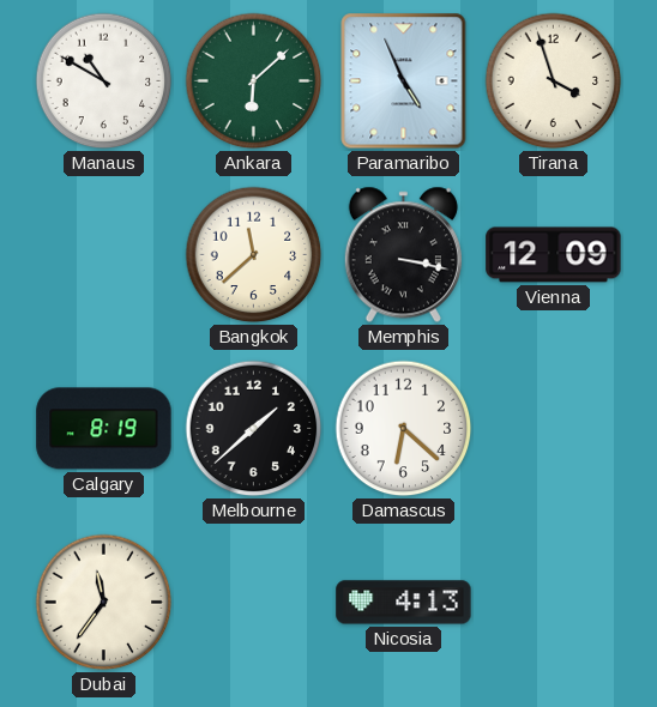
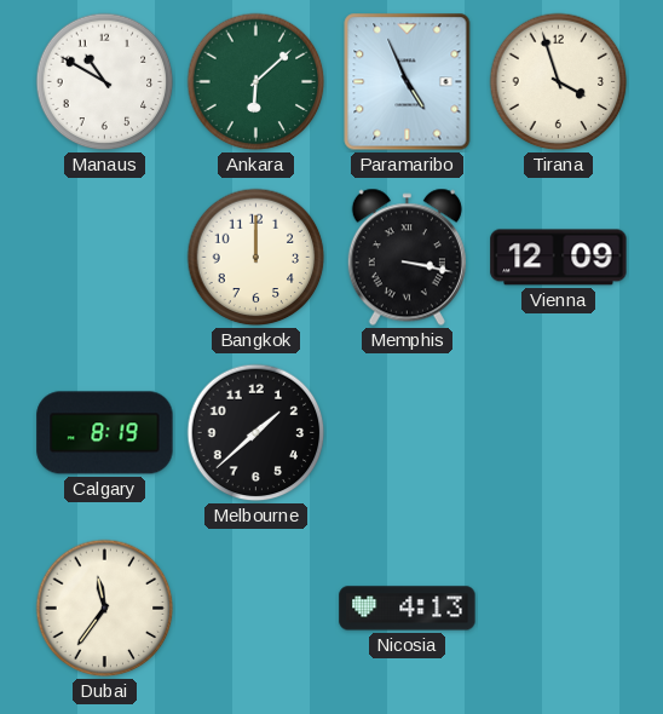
Bangkok: 11:38 -> 12:00
Damascus: 6:22 -> none
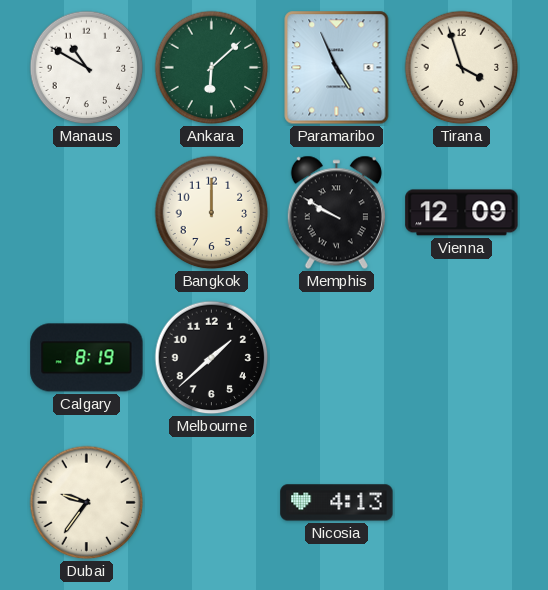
Memphis: 3:17 -> 9:50
Dubai: 11:36 -> 9:36
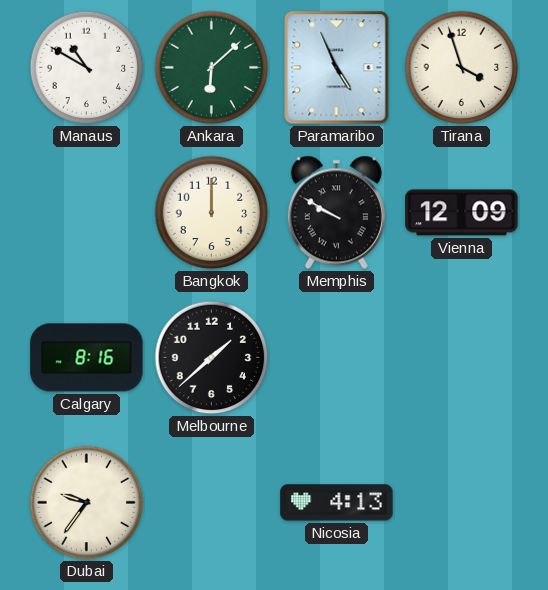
Calgary: 8:19 -> 8:16
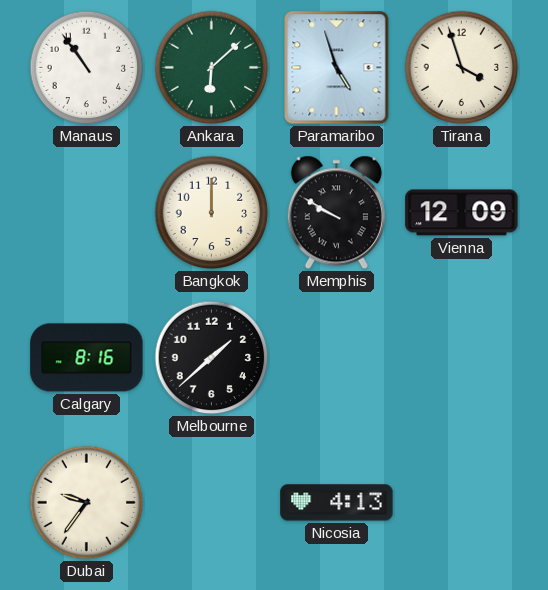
Manaus: 10:50 -> 10:54
Paramaribo: 4:56 -> 4:57
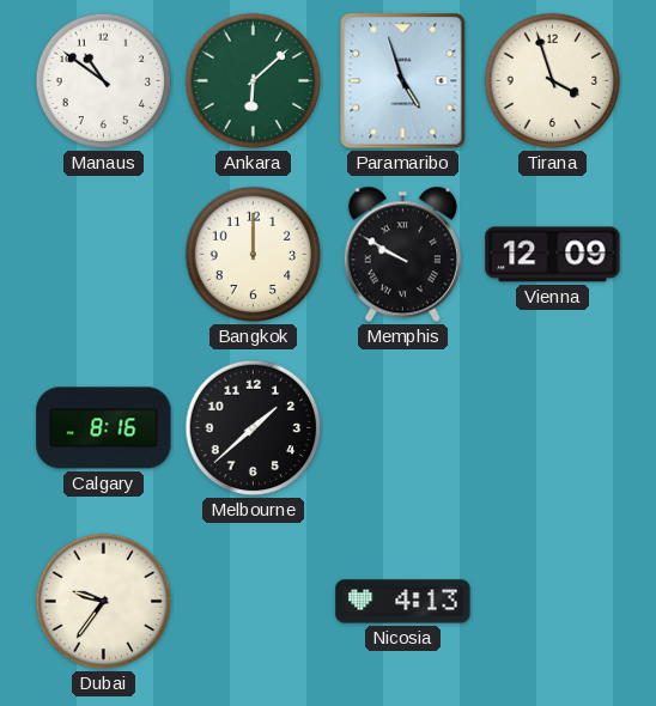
Manaus: 10:54 -> 10:51
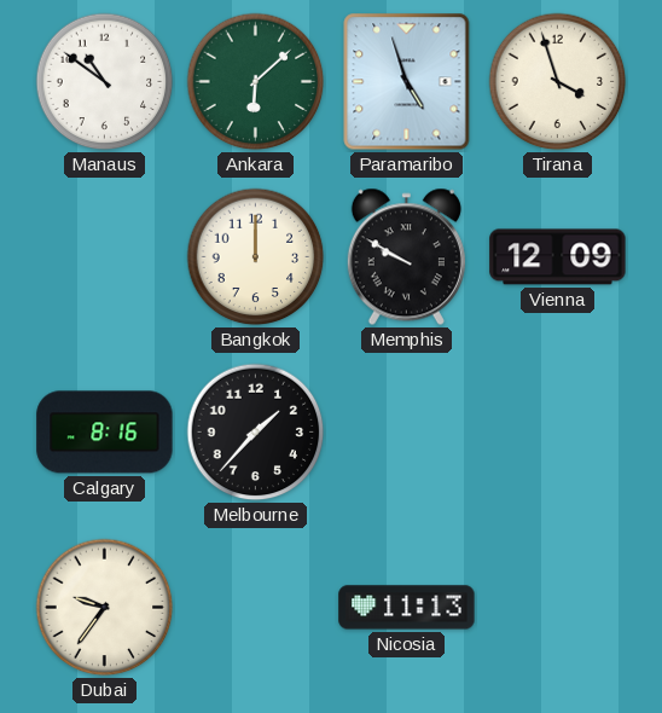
Melbourne: 1:38 -> 1:37
Nicosia: 4:13 -> 11:13
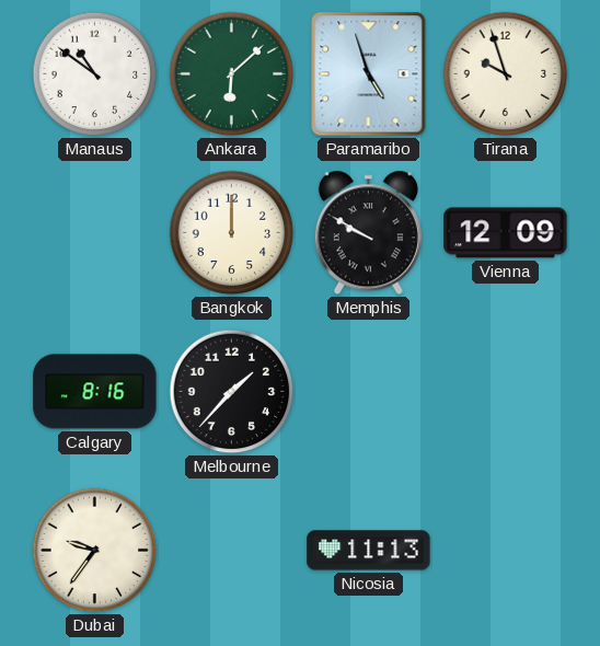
Tirana: 3:57 -> 9:57
